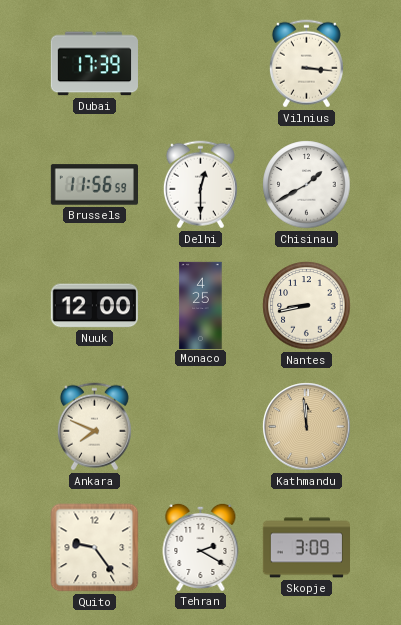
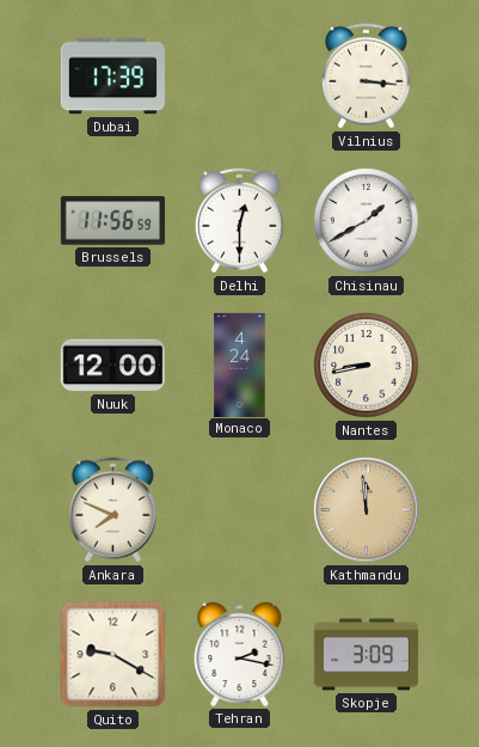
Monaco: 4:25 -> 4:24
Quito: 9:24 -> 9:20
Tehran: 2:20 -> 2:17
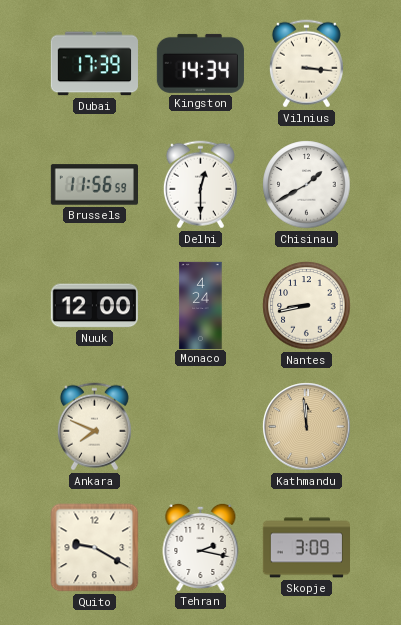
Kingston: none -> 14:34
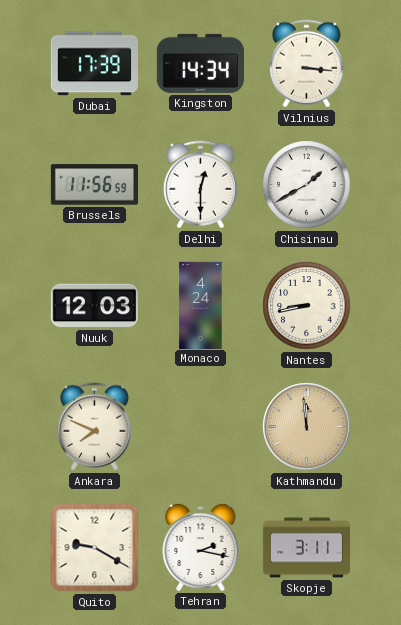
Nuuk: 12:00 -> 12:03
Skopje: 3:09 -> 3:11
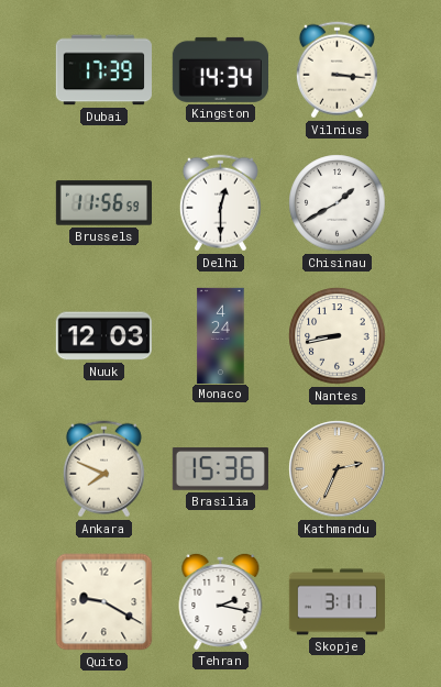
Brasilia: none -> 15:36
Kathmandu: 11:59 -> 2:34
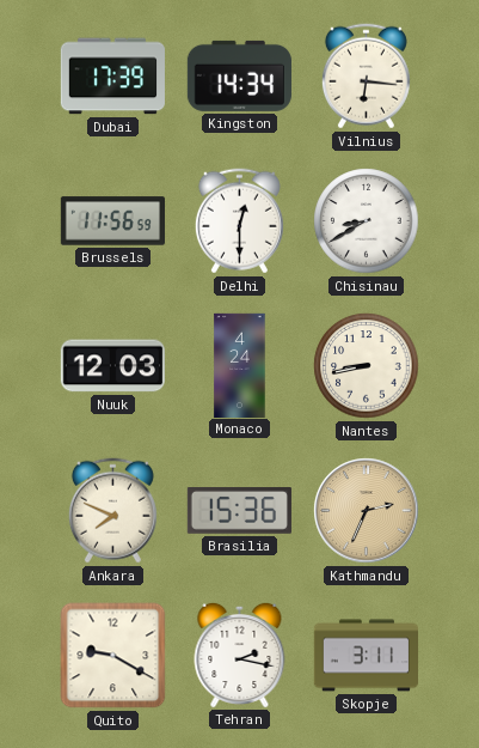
Vilnius: 3:16 -> 6:16
Chisinau: 1:40 -> 8:40
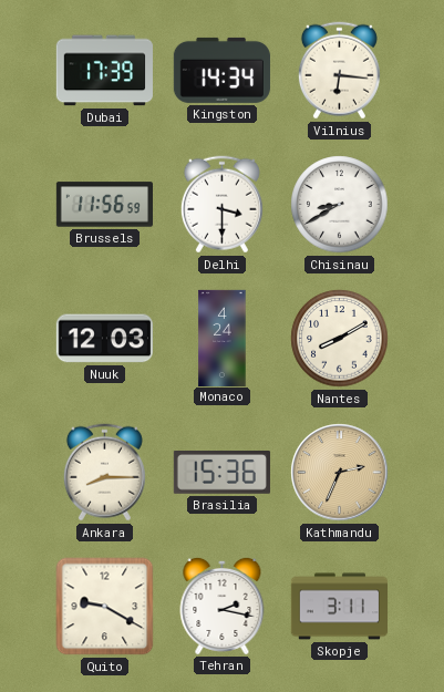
Delhi: 12:30 -> 3:30
Nantes: 8:43 -> 8:10
Ankara: 7:49 -> 8:15
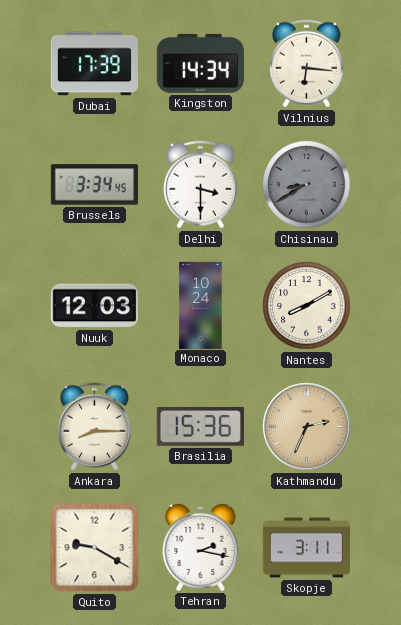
Brussels: 11:56 -> 3:34
Chisinau dial: white -> grey
Monaco: 4:24 -> 10:24
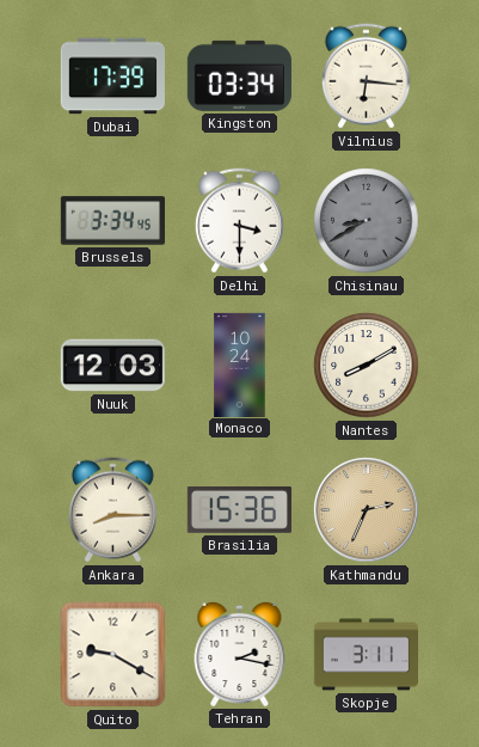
Kingston: 14:34 -> 03:34
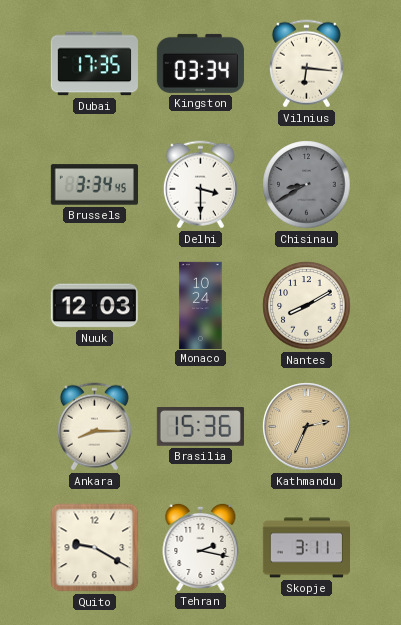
Dubai: 17:39 -> 17:35
